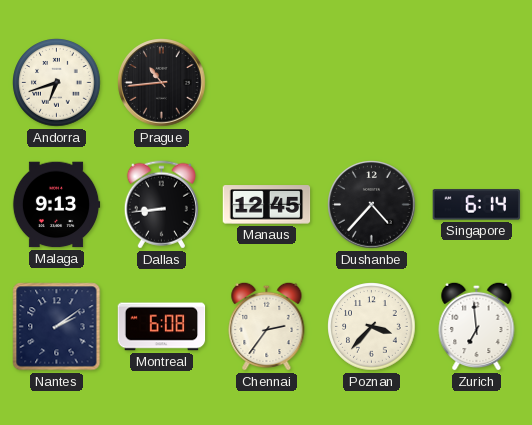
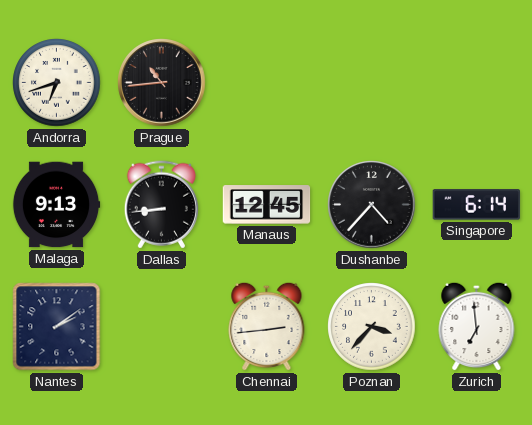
Montreal: 6:08 -> none
Chennai: 2:36 -> 2:44
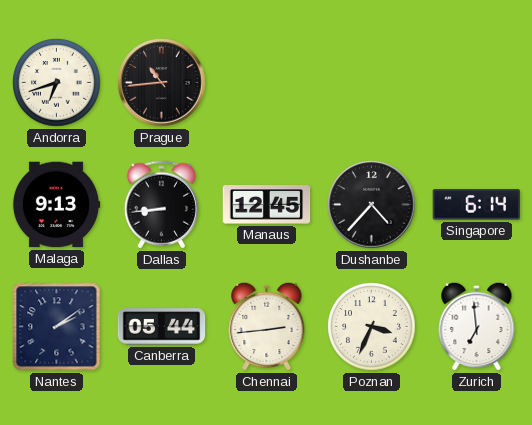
Canberra: none -> 05:44
Poznan: 3:37 -> 3:34
